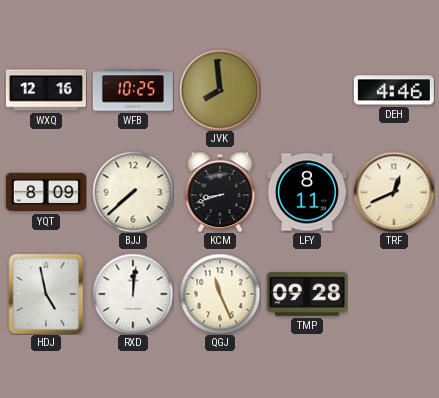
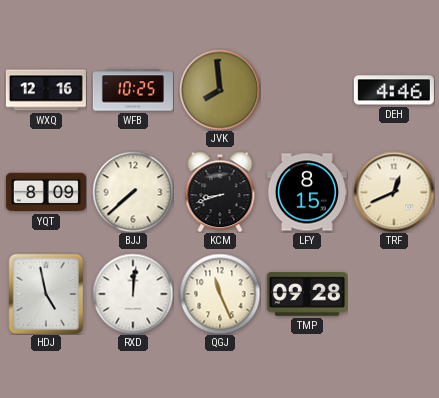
LFY: 8:11 -> 8:15
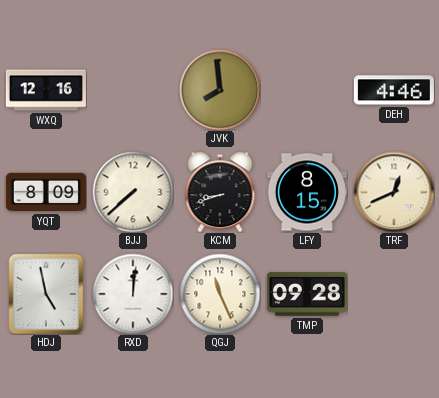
WFB: 10:25 -> none
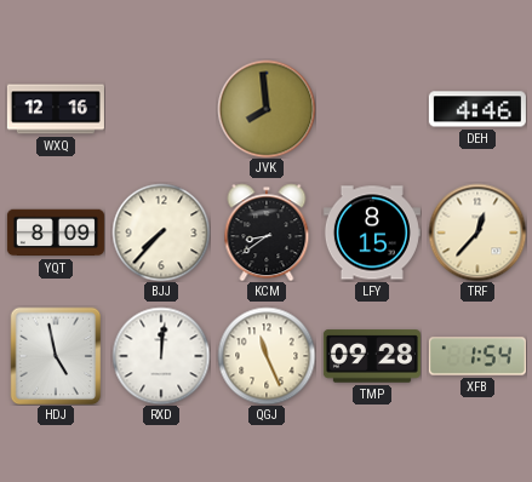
BJJ: 7:38 -> 7:37
KCM: 8:42 -> 8:39
TRF: 12:41 -> 12:37
XFB: none -> 1:54
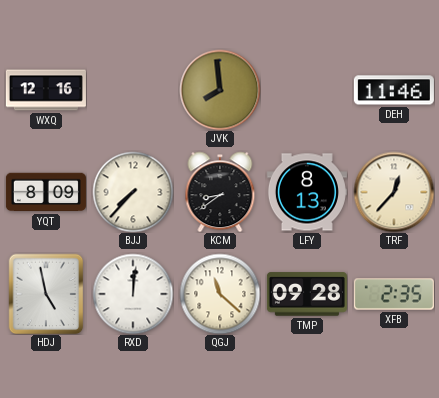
DEH: 4:46 -> 11:46
LFY: 8:15 -> 8:13
QGJ: 11:26 -> 11:22
XFB: 1:54 -> 2:35
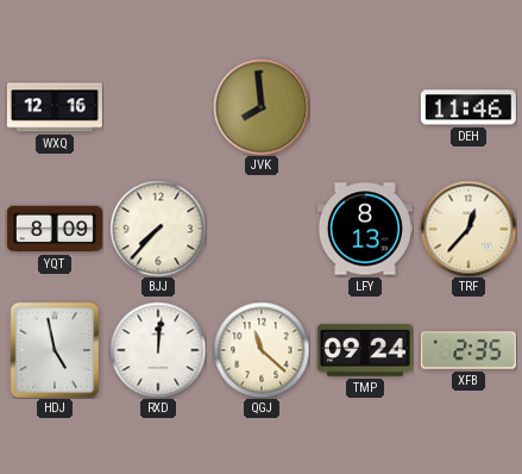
KCM: 8:39 -> none
TMP: 09:28 -> 09:24
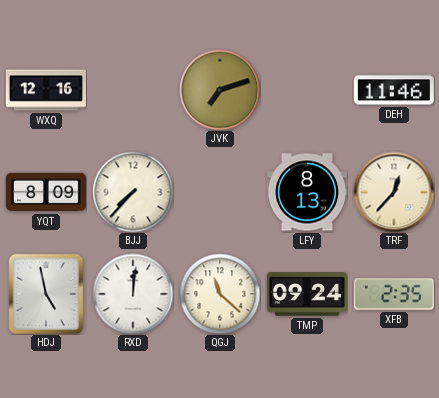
JVK: 7:59 -> 7:12
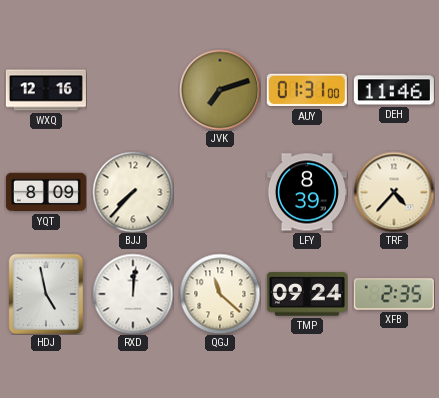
AUY: none -> 01:31
LFY: 8:13 -> 8:39
TRF: 12:37 -> 4:37
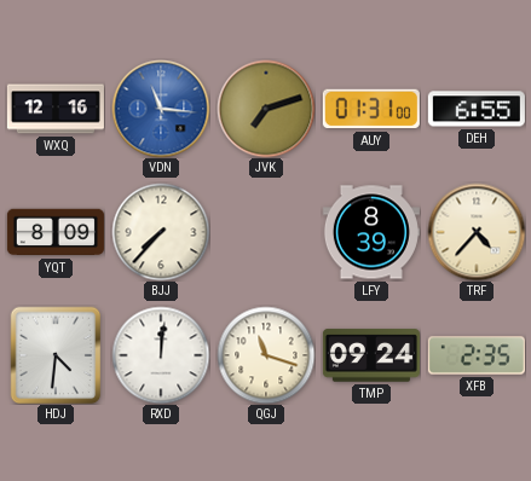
VDN: none -> 11:16
DEH: 11:46 -> 6:55
HDJ: 4:58 -> 4:31
QGJ: 11:22 -> 11:18
